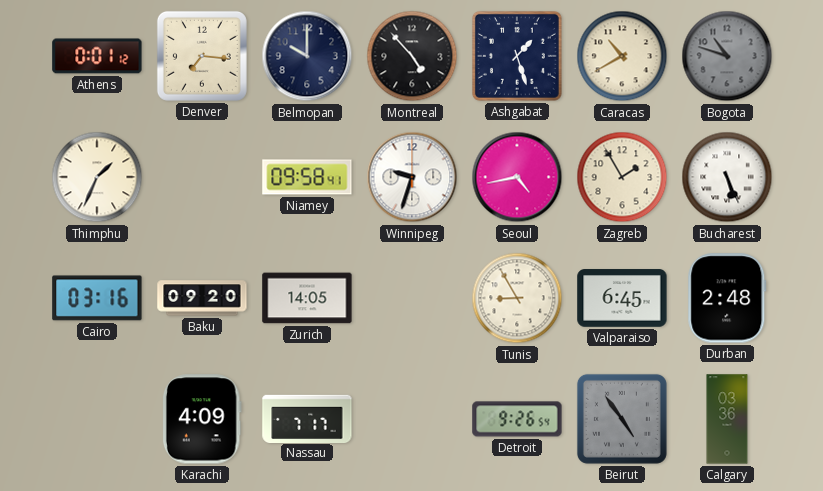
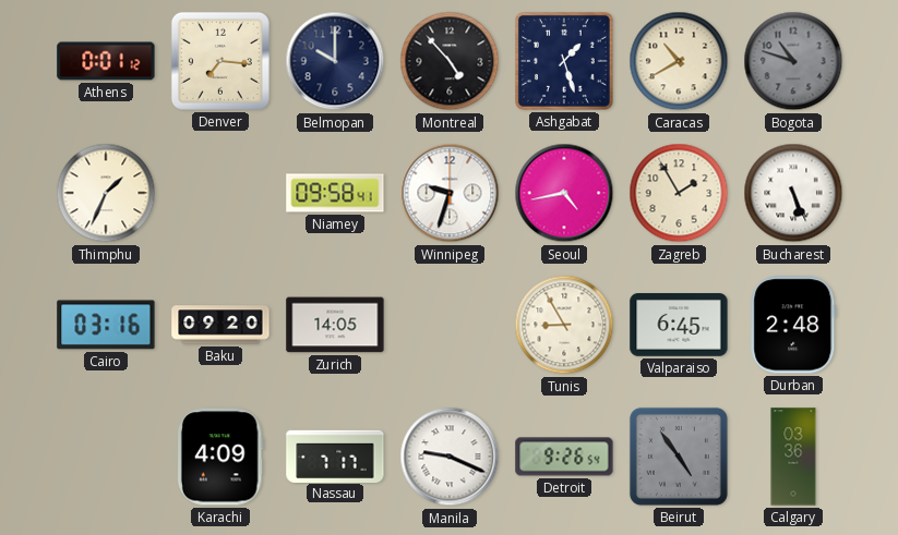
Manila: none -> 9:19
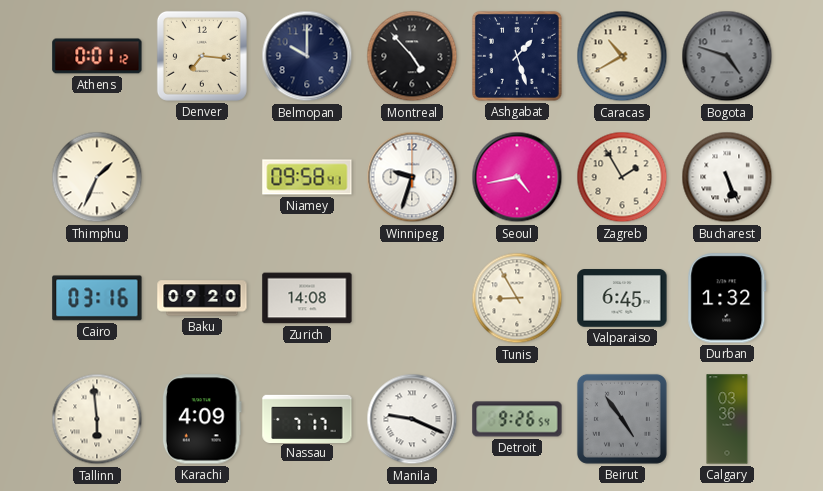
Bogota: 10:48 -> 4:48
Zurich: 14:05 -> 14:08
Durban: 2:48 -> 1:32
Tallinn: none -> 5:59
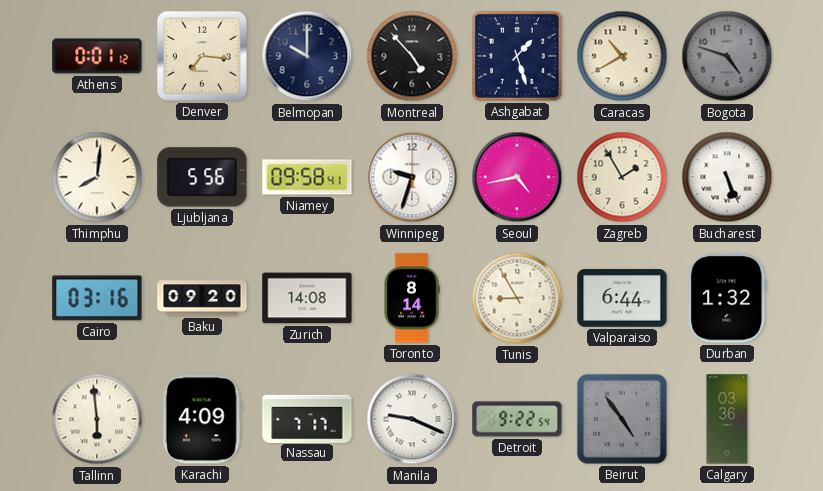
Thimphu: 1:34 -> 8:01
Ljubljana: none -> 5:56
Toronto: none -> 8:14
Valparaiso: 6:45 -> 6:44
Detroit: 9:26 -> 9:22
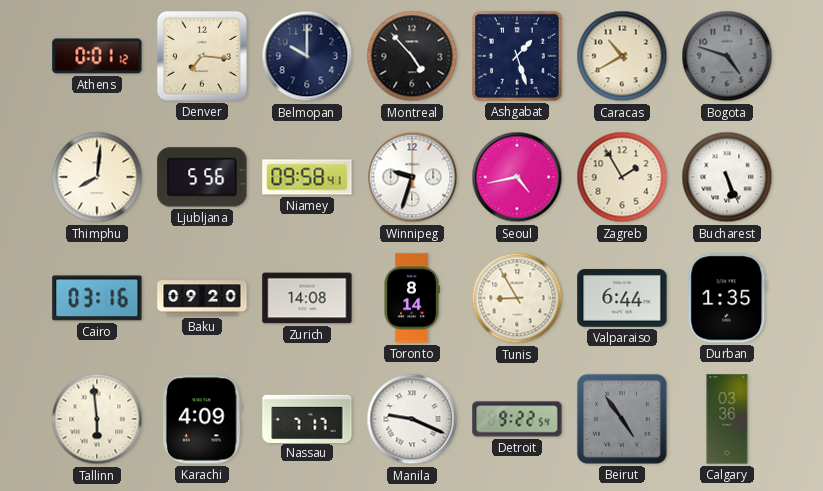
Durban: 1:32 -> 1:35
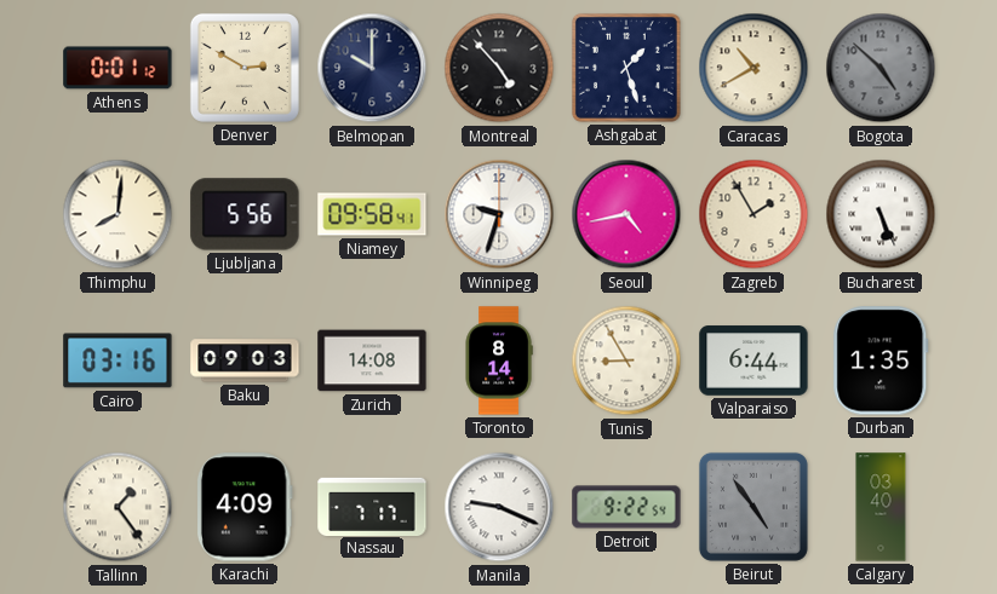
Denver: 7:16 -> 2:50
Bogota: 4:48 -> 4:52
Baku: 09:20 -> 09:03
Tallinn: 5:59 -> 1:24
Calgary: 03:36 -> 03:40
